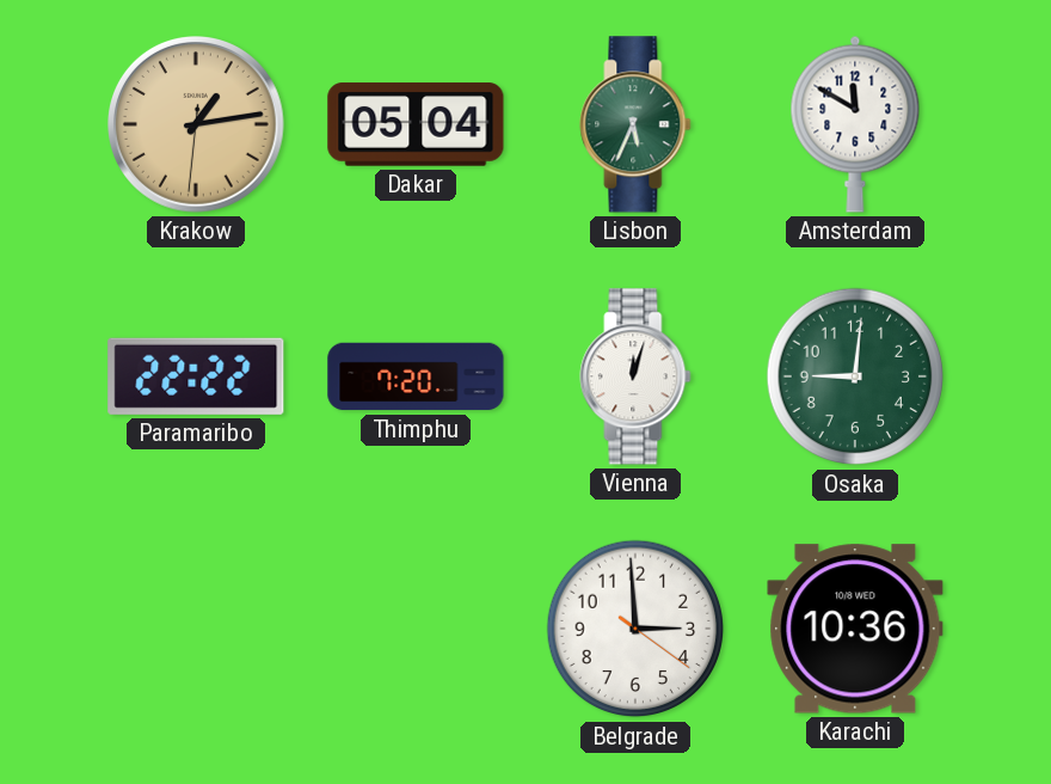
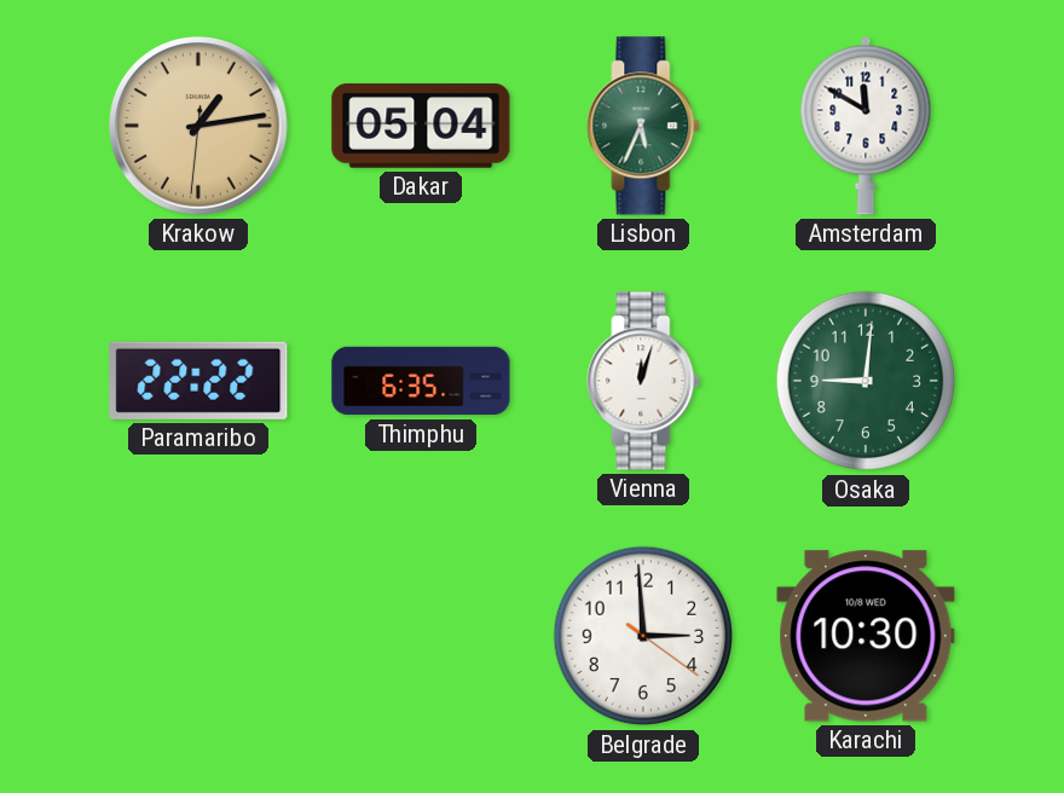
Thimphu: 7:20 -> 6:35
Karachi: 10:36 -> 10:30
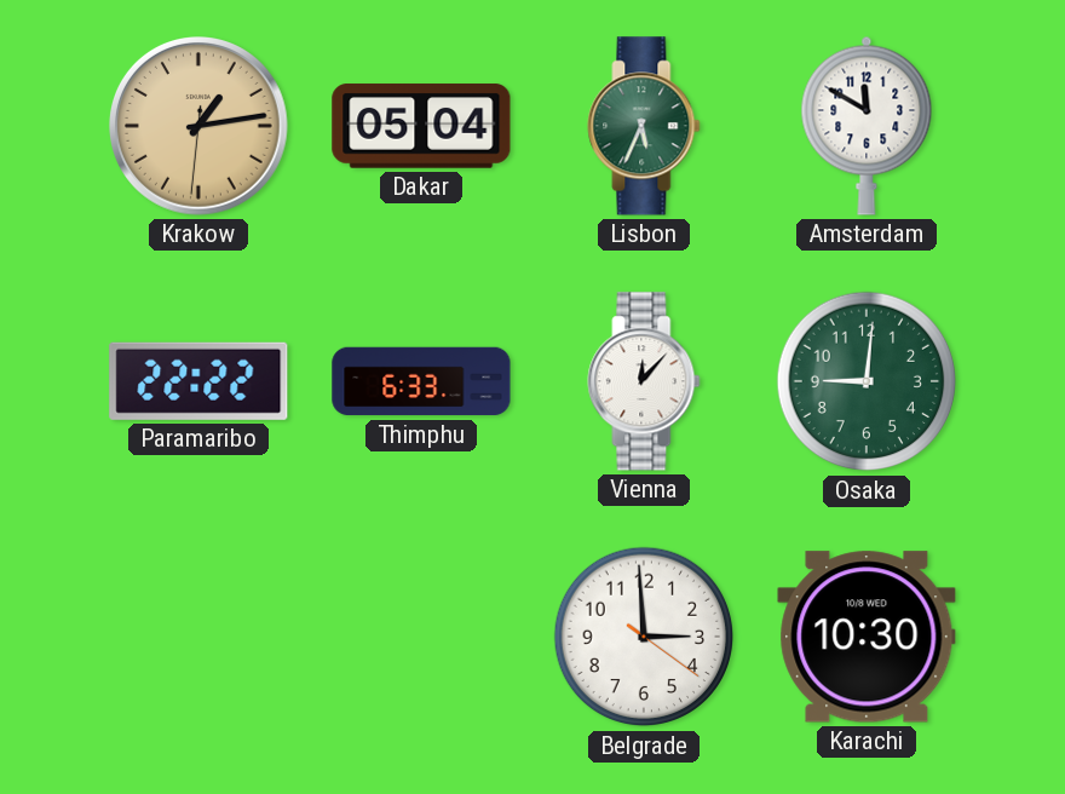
Thimphu: 6:35 -> 6:33
Vienna: 12:03 -> 12:07
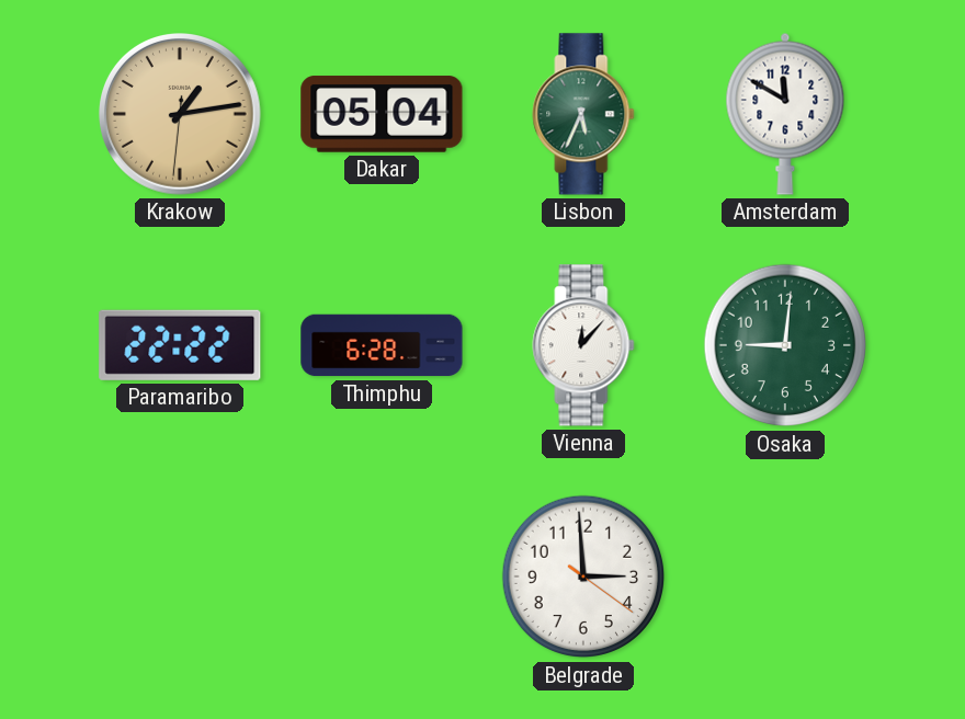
Thimphu: 6:33 -> 6:28
Karachi: 10:30 -> none
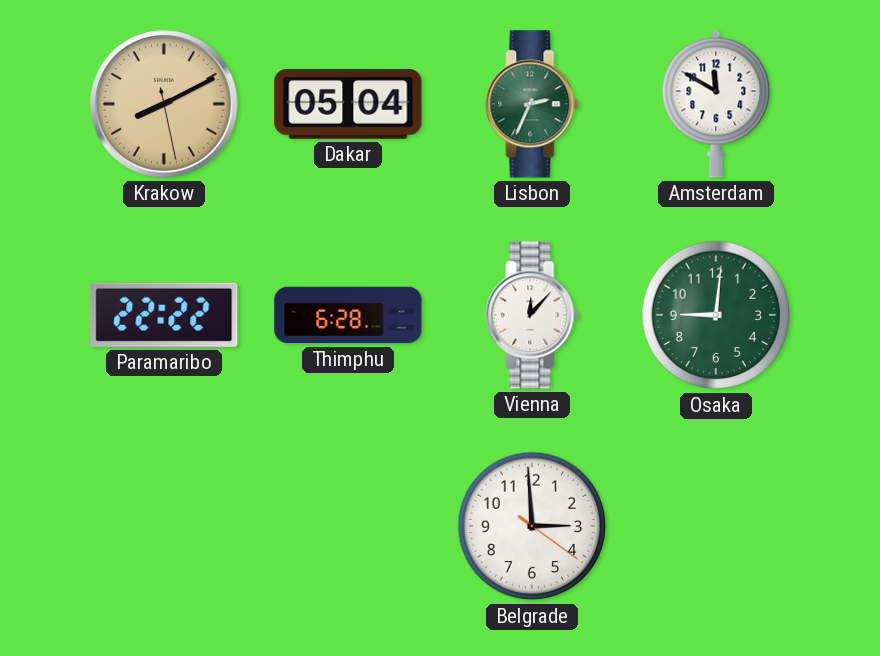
Krakow: 1:13 -> 8:10
Lisbon: 5:34 -> 2:34
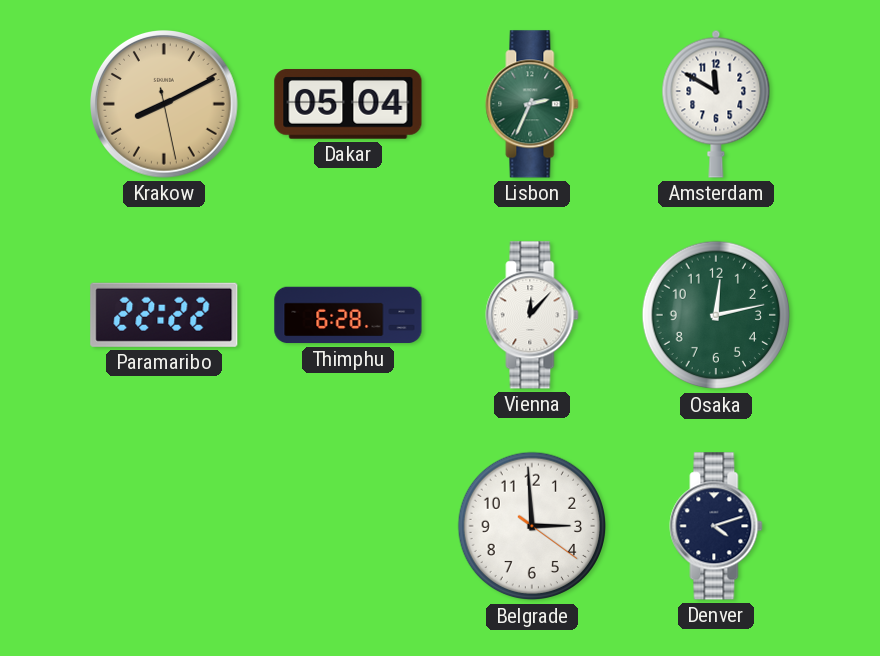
Osaka: 9:01 -> 12:13
Denver: none -> 4:12
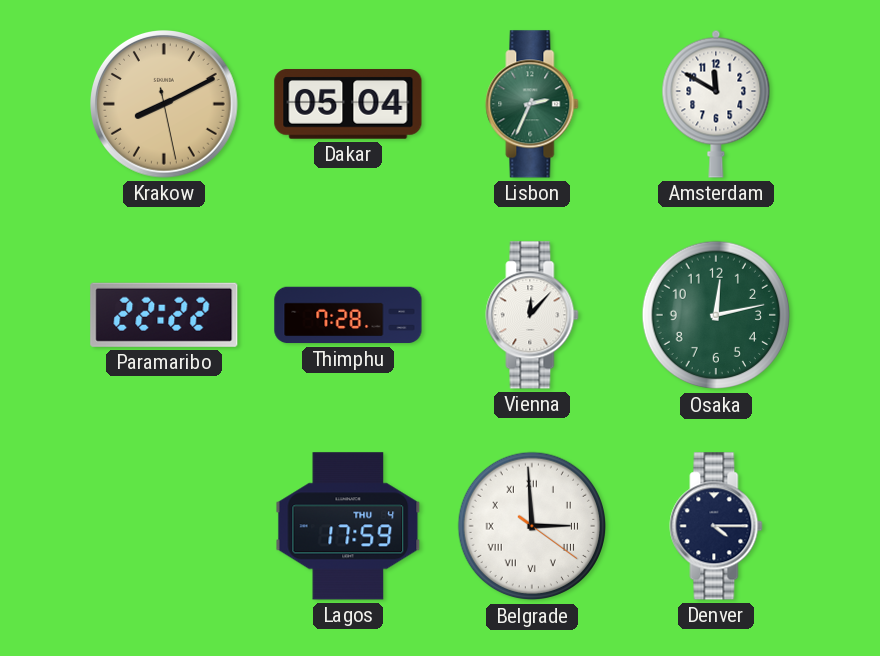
Thimphu: 6:28 -> 7:28
Lagos: none -> 17:59
Belgrade numerals: Arabic -> Roman
Denver: 4:12 -> 4:15
